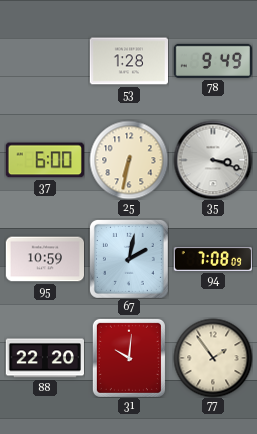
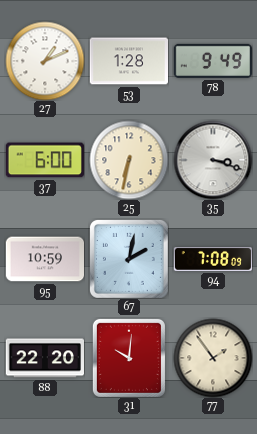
27: none -> 1:11
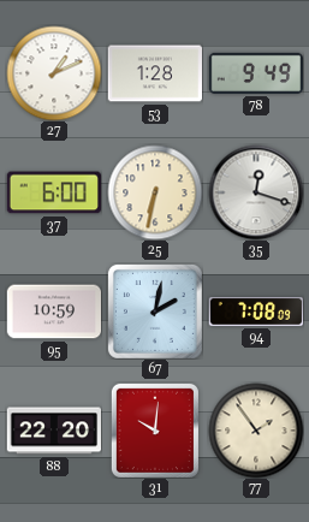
35: 3:18 -> 12:18
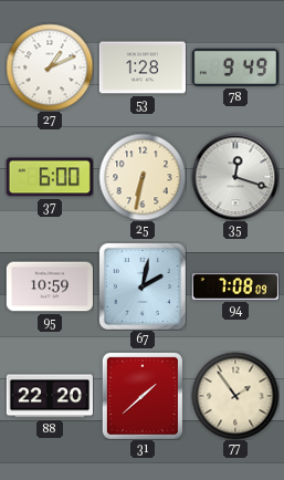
31: 10:01 -> 1:38
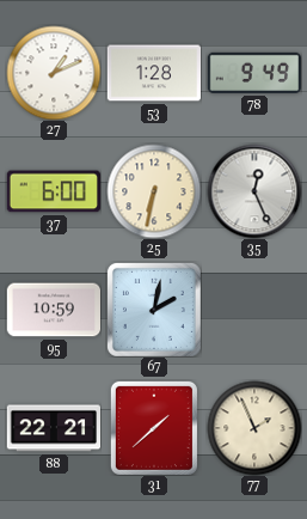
35: 12:18 -> 12:26
94: 7:08 -> none
88: 22:20 -> 22:21
77: 1:54 -> 1:56
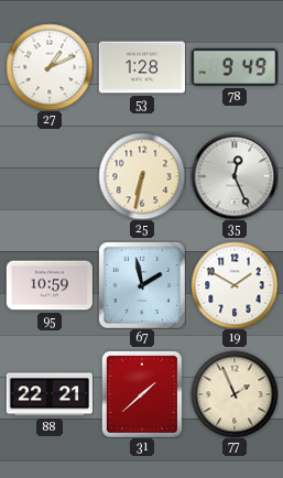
37: 6:00 -> none
67: 2:02 -> 1:58
19: none -> 1:50
